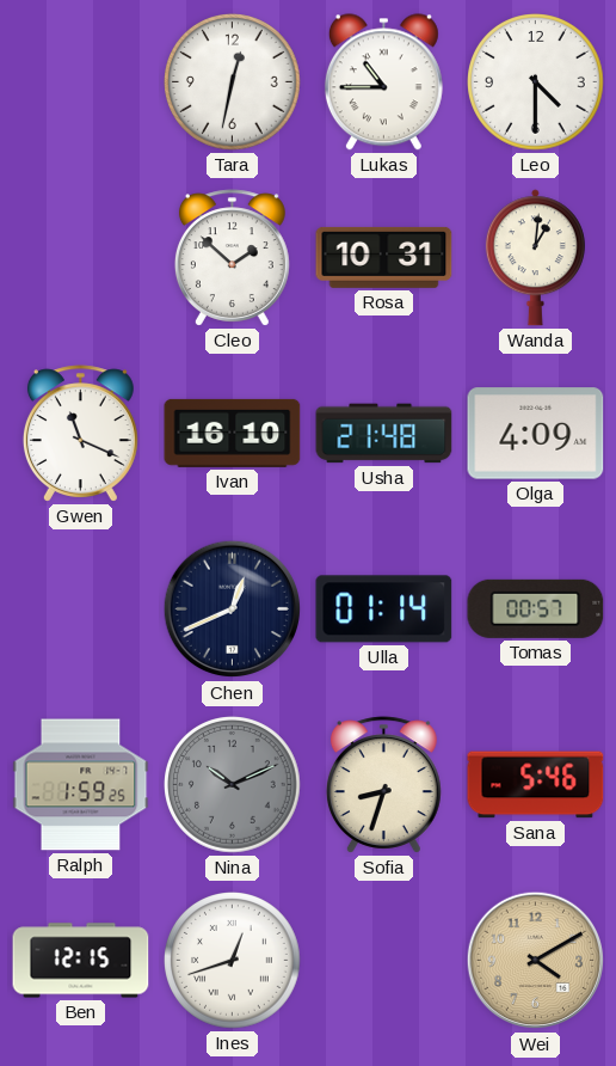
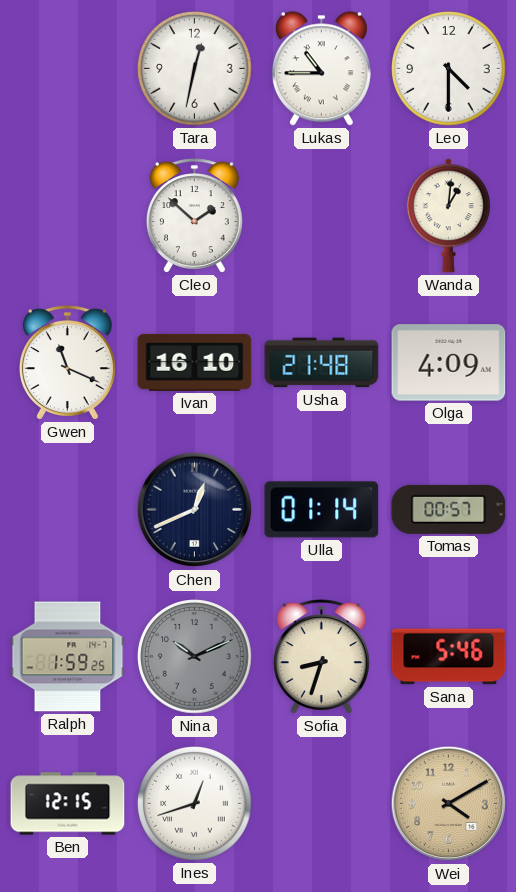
Rosa: 10:31 -> none
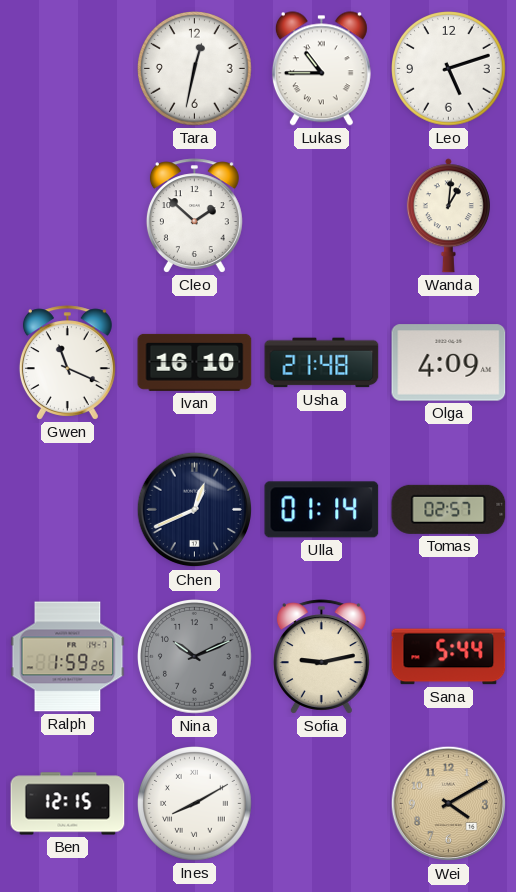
Leo: 4:30 -> 5:12
Tomas: 00:57 -> 02:57
Sofia: 8:33 -> 9:13
Sana: 5:46 -> 5:44
Ines: 12:42 -> 8:10
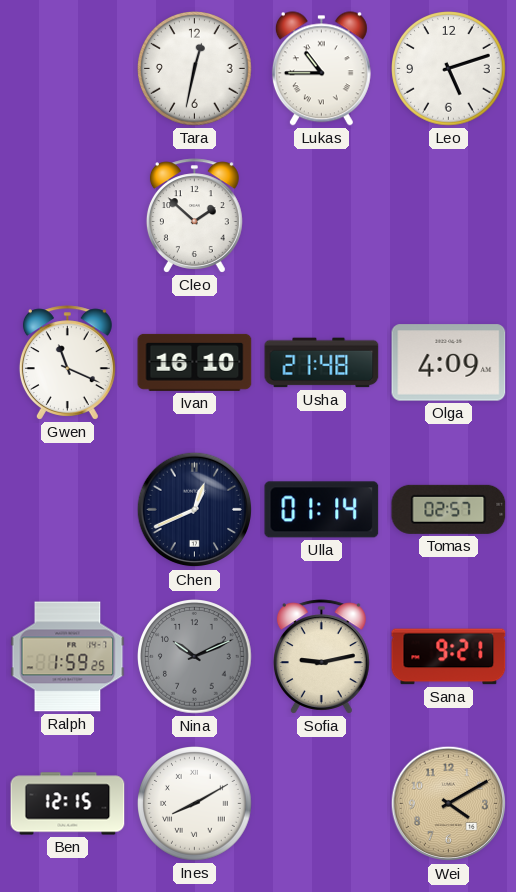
Wanda: 1:01 -> none
Sana: 5:44 -> 9:21
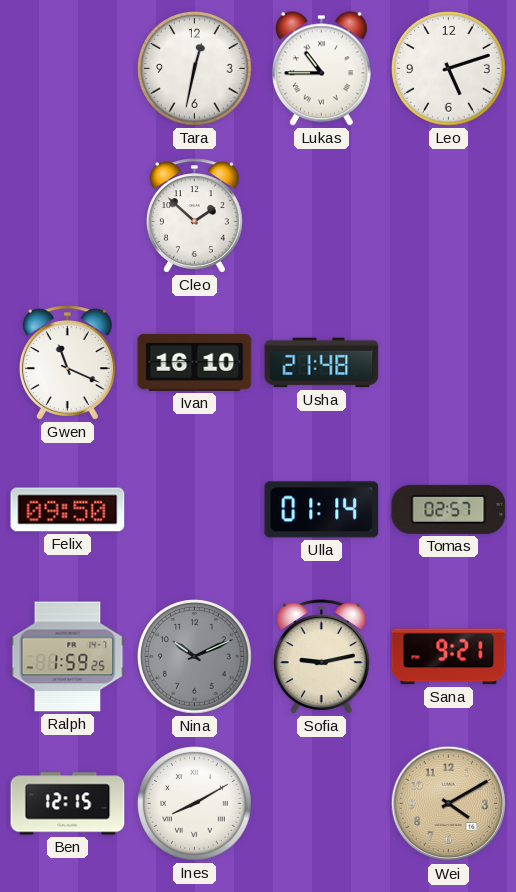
Olga: 4:09 -> none
Felix: none -> 09:50
Chen: 12:41 -> none
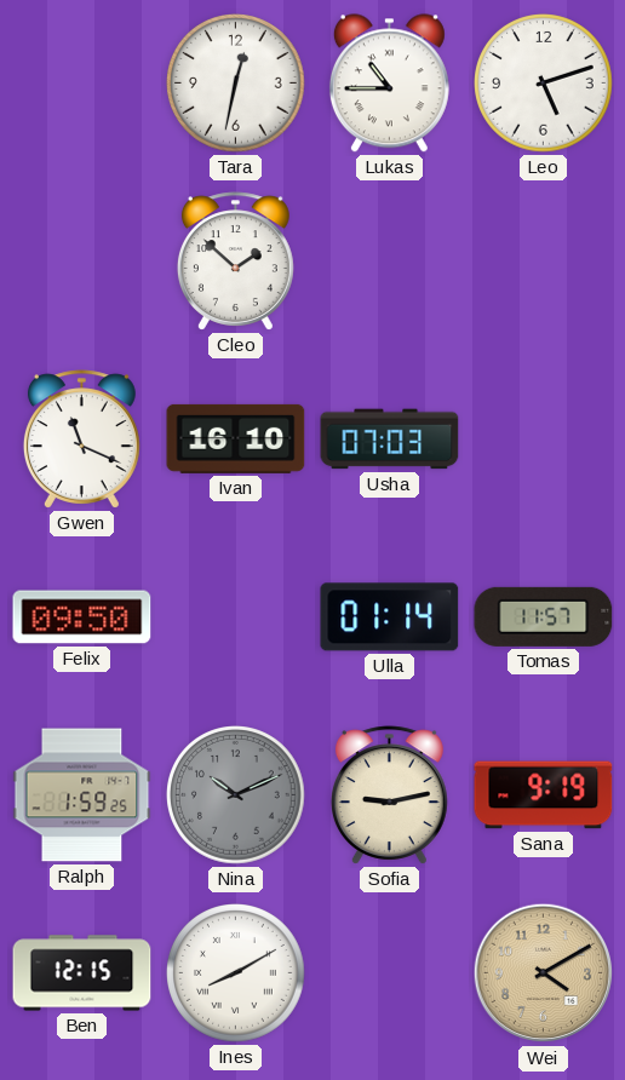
Usha: 21:48 -> 07:03
Tomas: 02:57 -> 11:57
Sana: 9:21 -> 9:19
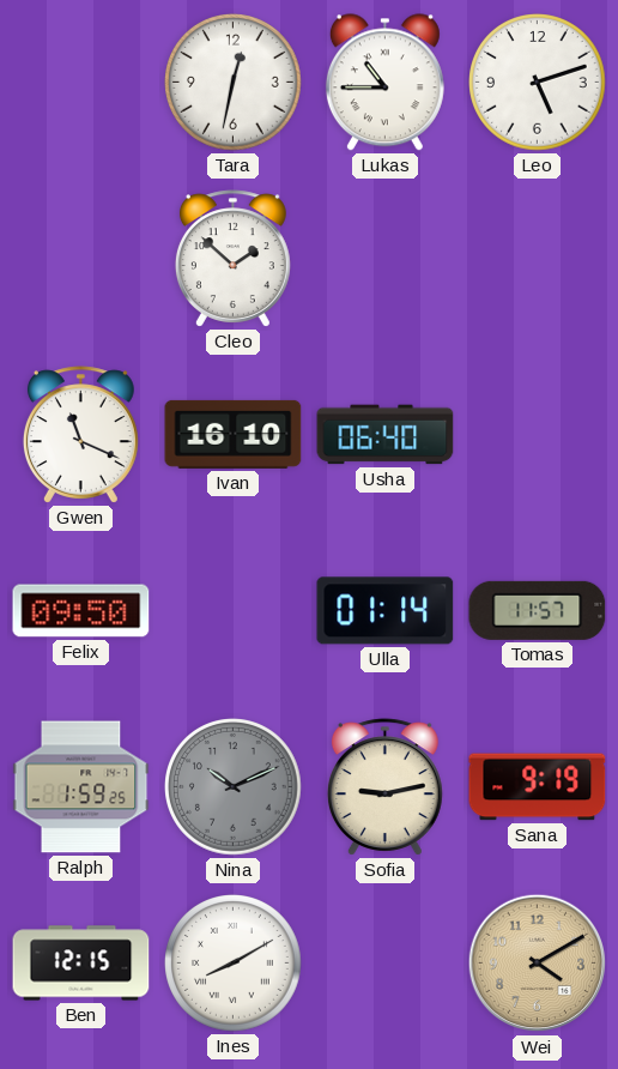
Usha: 07:03 -> 06:40
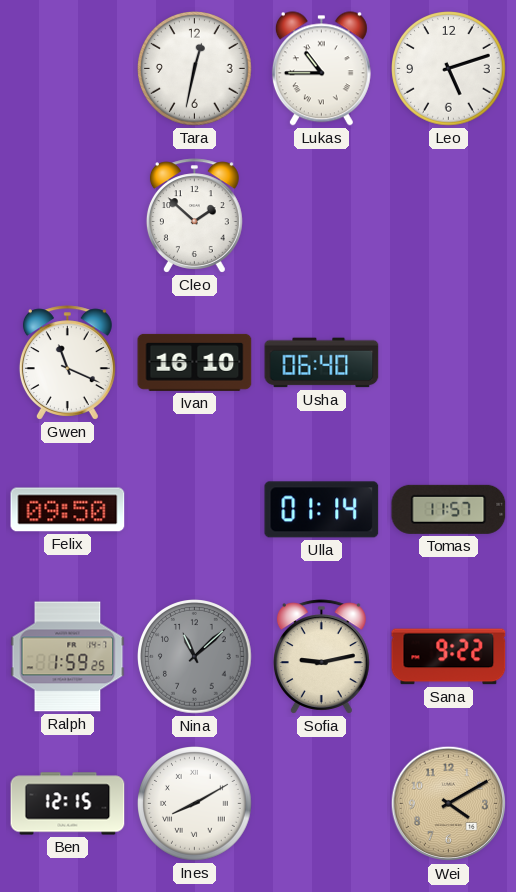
Nina: 10:11 -> 11:08
Sana: 9:19 -> 9:22
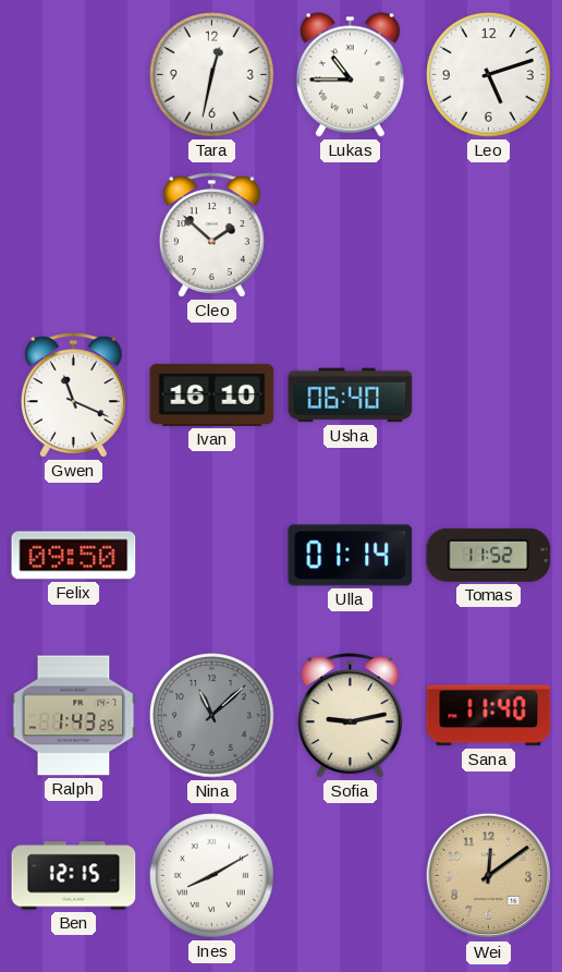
Tomas: 11:57 -> 11:52
Ralph: 1:59 -> 1:43
Sana: 9:22 -> 11:40
Wei: 4:10 -> 12:09
